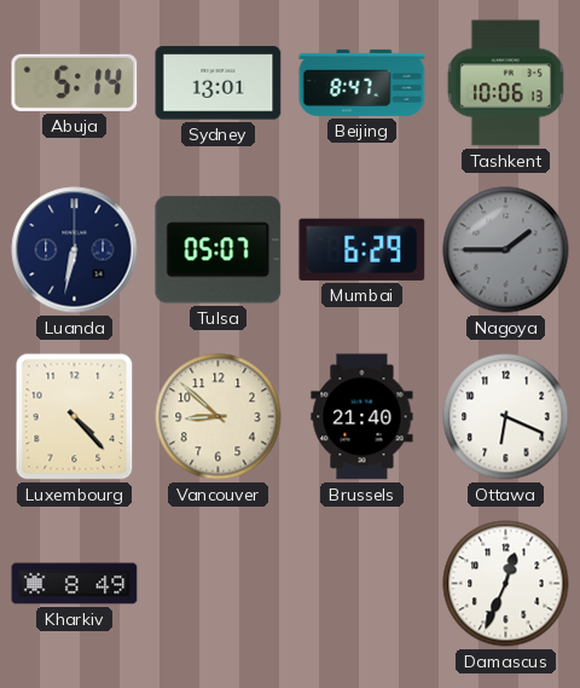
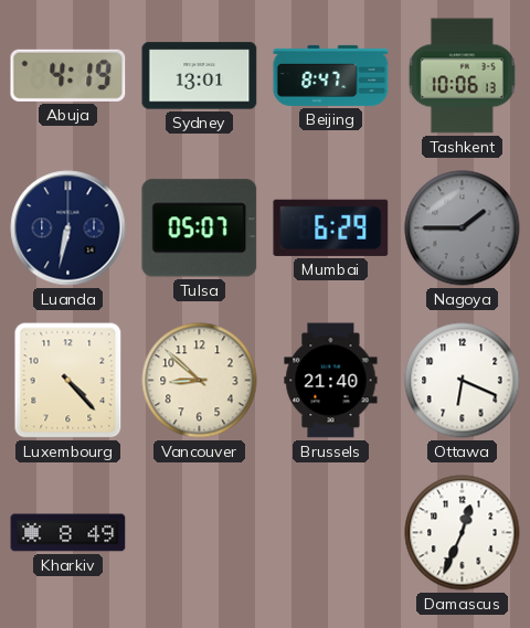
Abuja: 5:14 -> 4:19
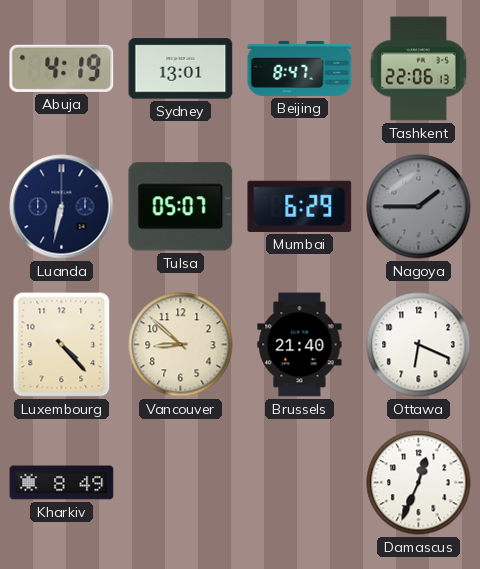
Tashkent: 10:06 -> 22:06
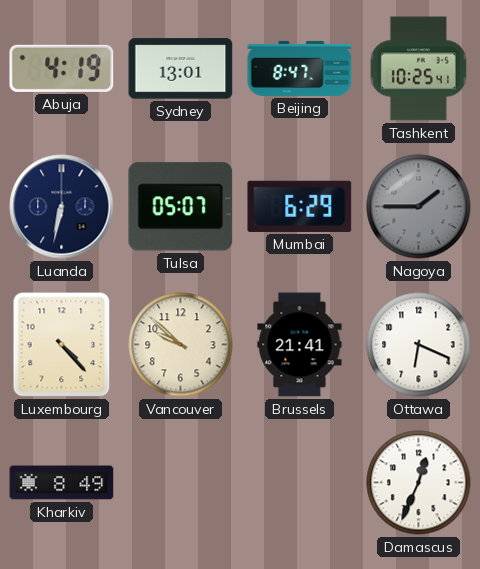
Tashkent: 22:06 -> 10:25
Vancouver: 8:52 -> 9:52
Brussels: 21:40 -> 21:41
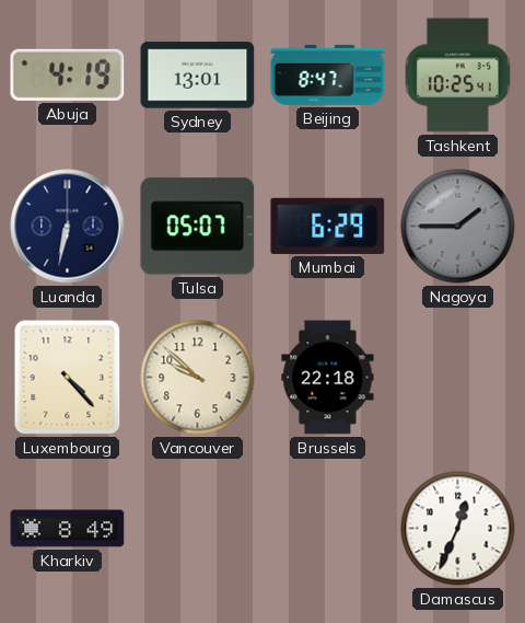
Brussels: 21:41 -> 22:18
Ottawa: 6:19 -> none
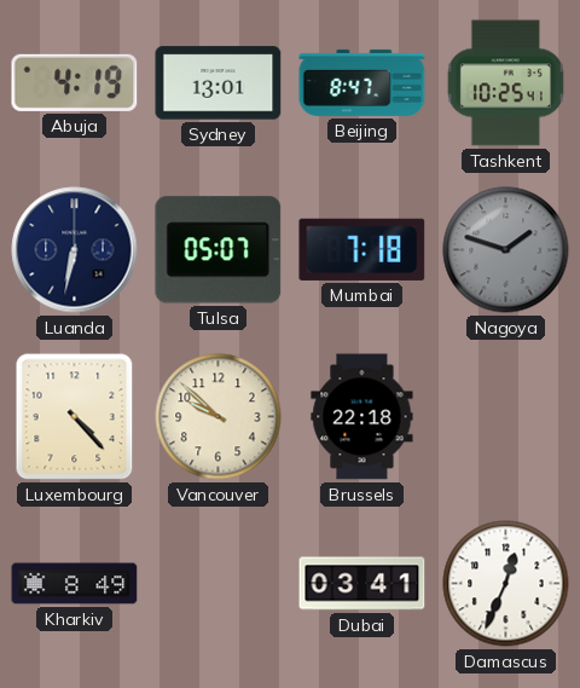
Mumbai: 6:29 -> 7:18
Nagoya: 1:45 -> 1:48
Dubai: none -> 03:41
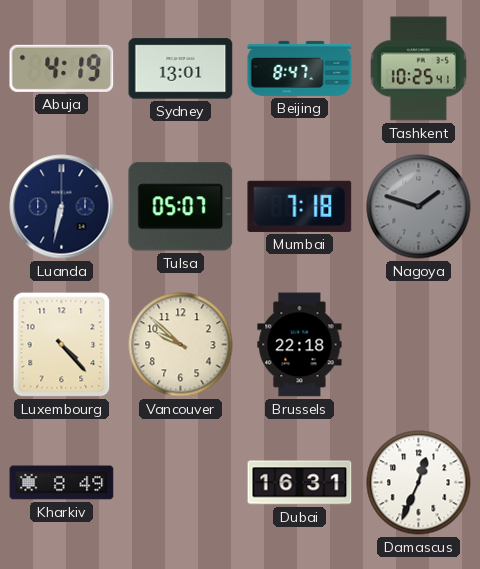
Dubai: 03:41 -> 16:31
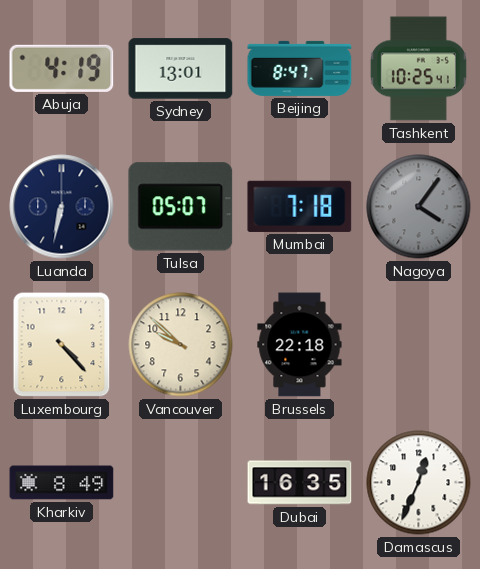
Nagoya: 1:48 -> 4:06
Dubai: 16:31 -> 16:35
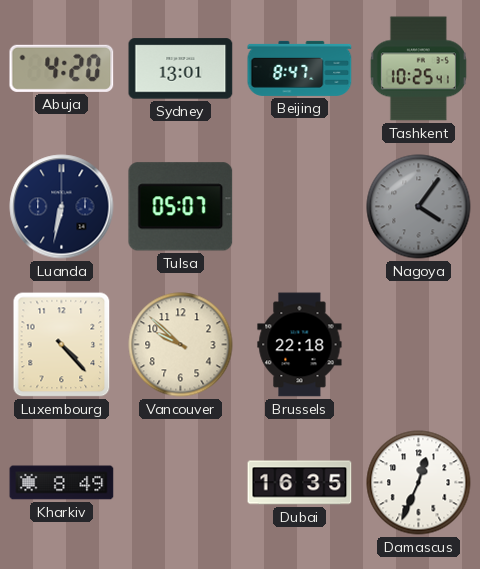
Abuja: 4:19 -> 4:20
Mumbai: 7:18 -> none
